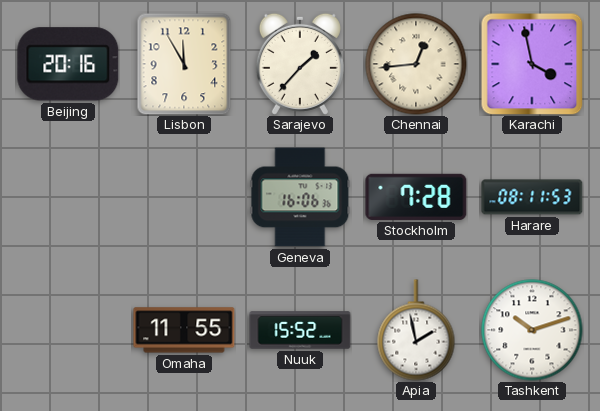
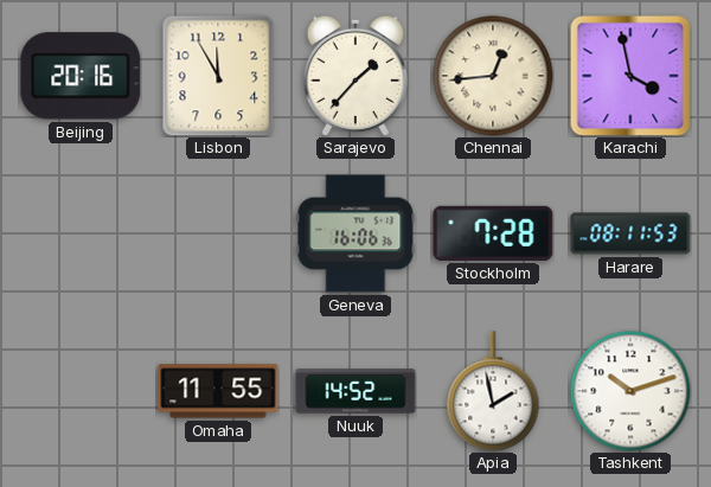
Nuuk: 15:52 -> 14:52
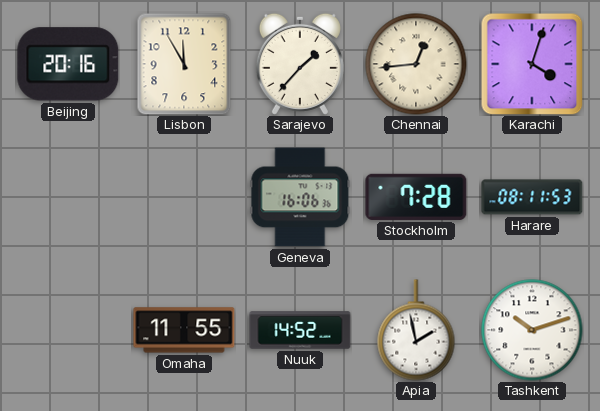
Karachi: 3:58 -> 4:03
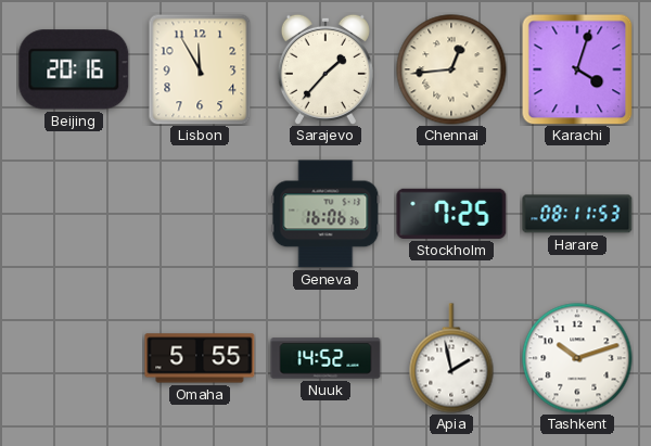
Stockholm: 7:28 -> 7:25
Omaha: 11:55 -> 5:55
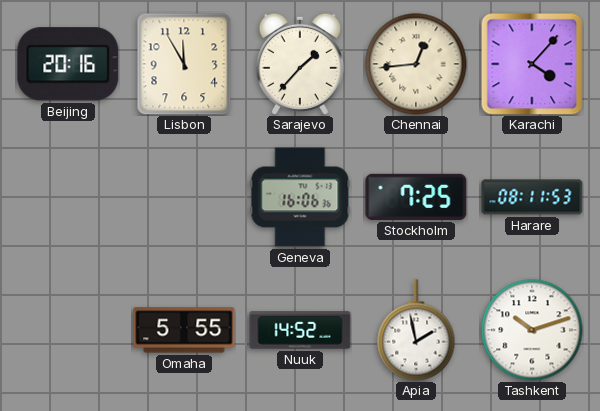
Karachi: 4:03 -> 4:07
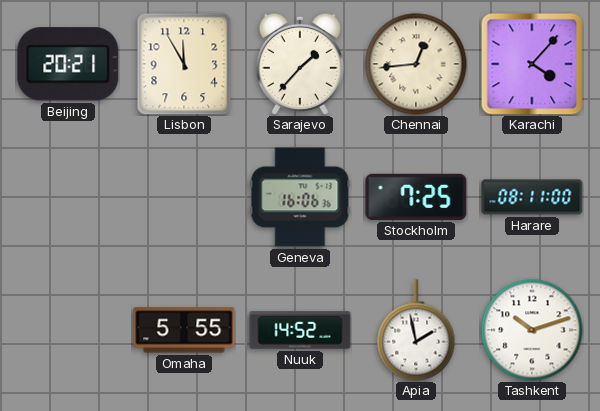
Beijing: 20:16 -> 20:21
Harare: 08:11:53 -> 08:11:00
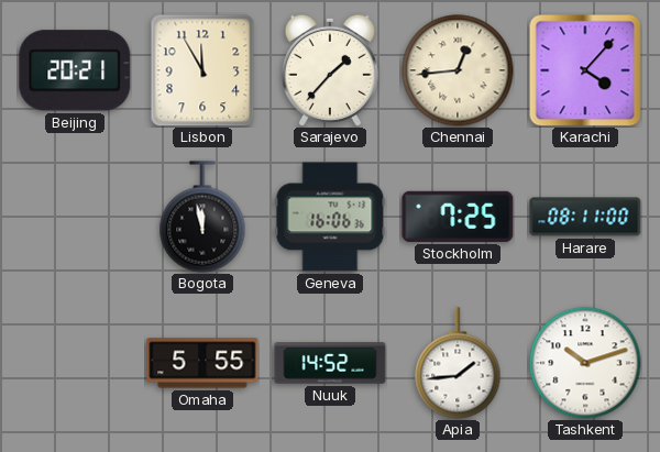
Bogota: none -> 11:58
Apia: 1:58 -> 1:44
